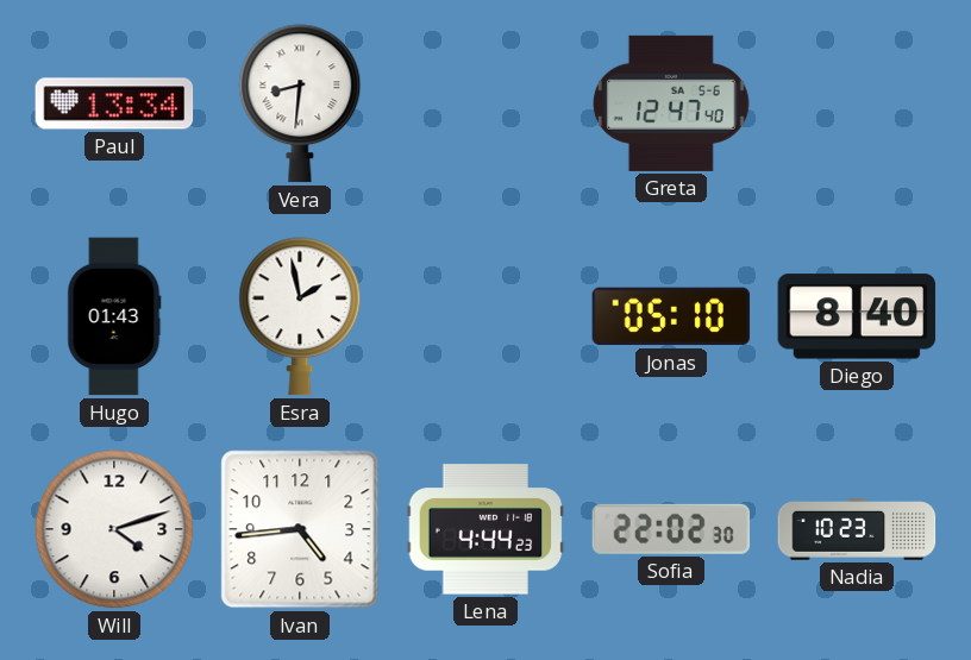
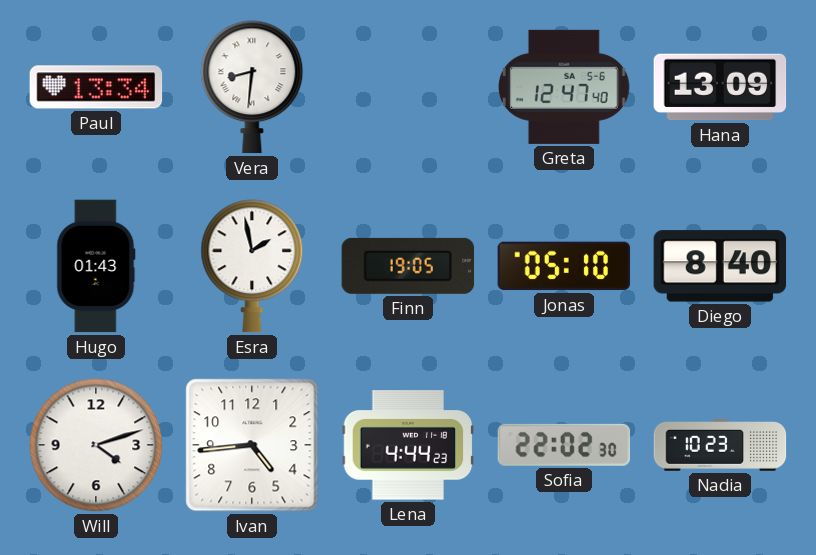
Hana: none -> 13:09
Finn: none -> 19:05
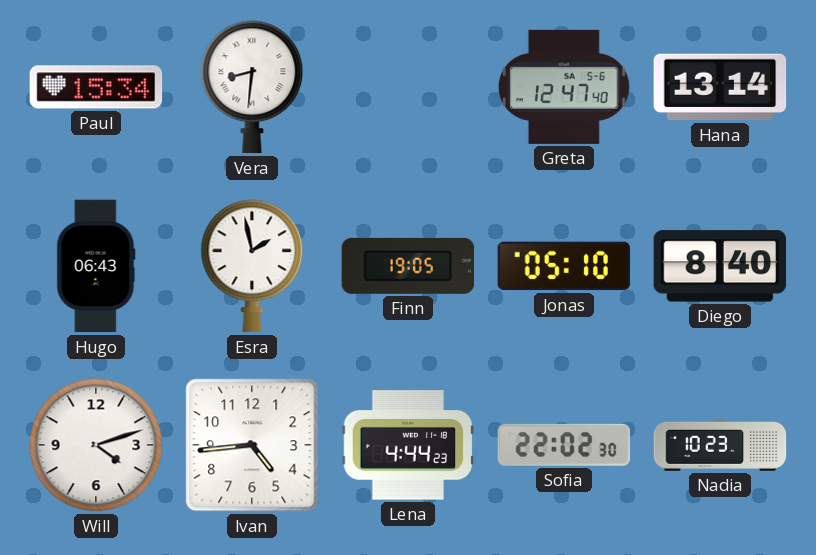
Paul: 13:34 -> 15:34
Hana: 13:09 -> 13:14
Hugo: 01:43 -> 06:43
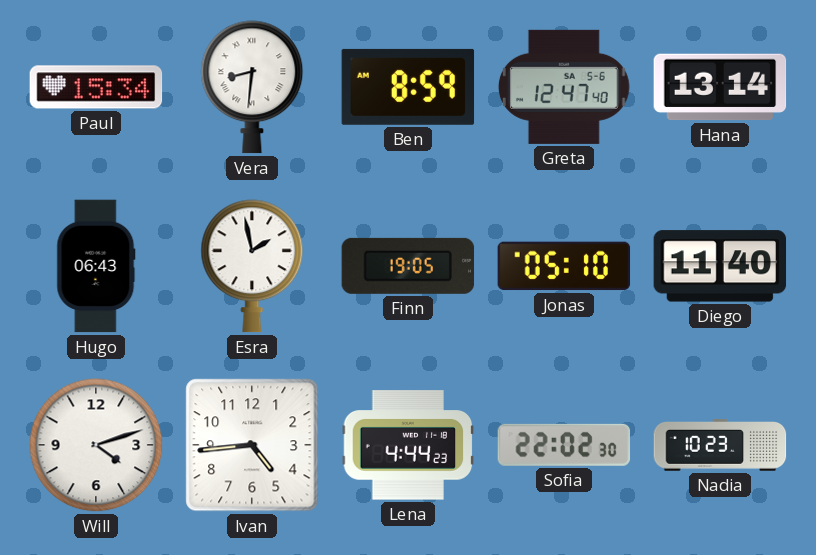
Ben: none -> 8:59
Diego: 8:40 -> 11:40
